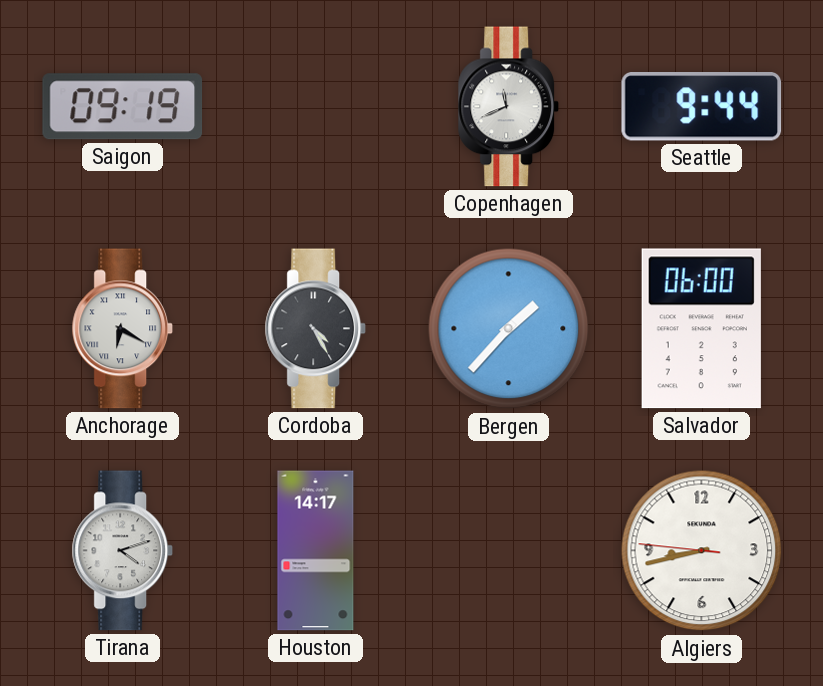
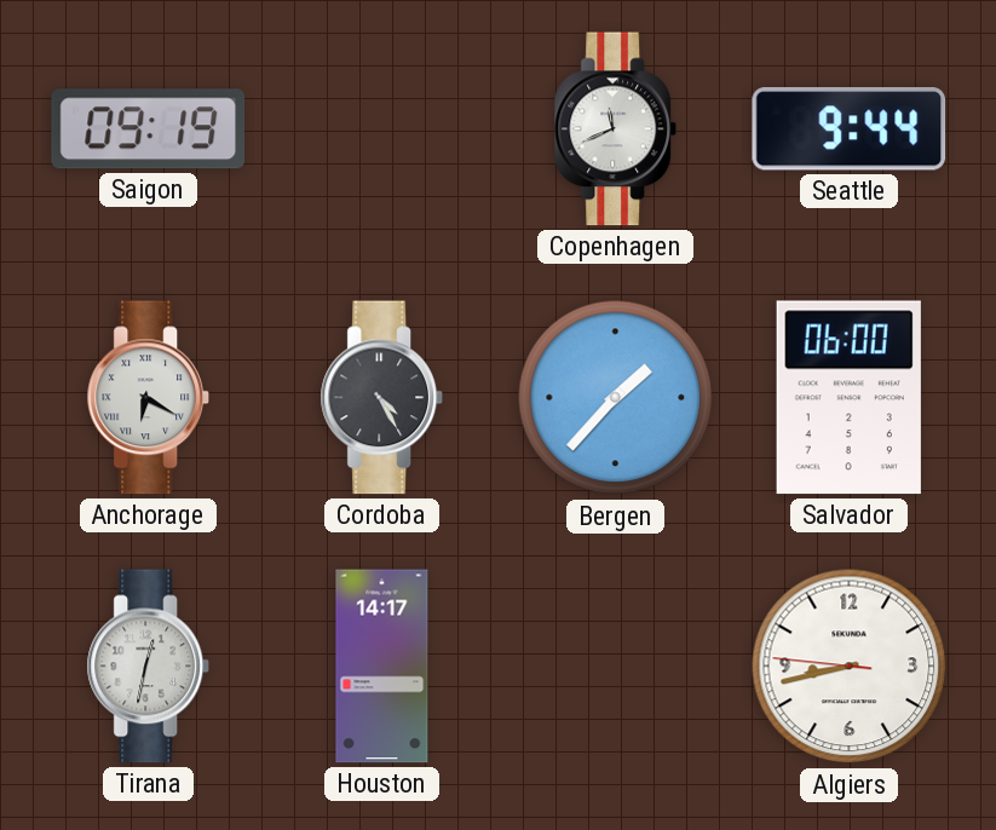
Tirana: 4:12 -> 12:32
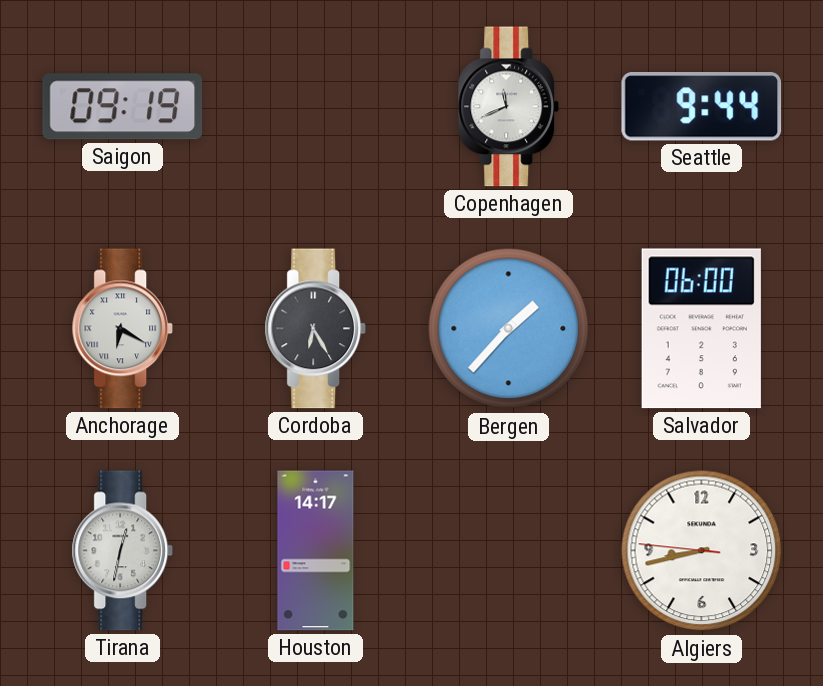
Cordoba: 4:25 -> 6:25
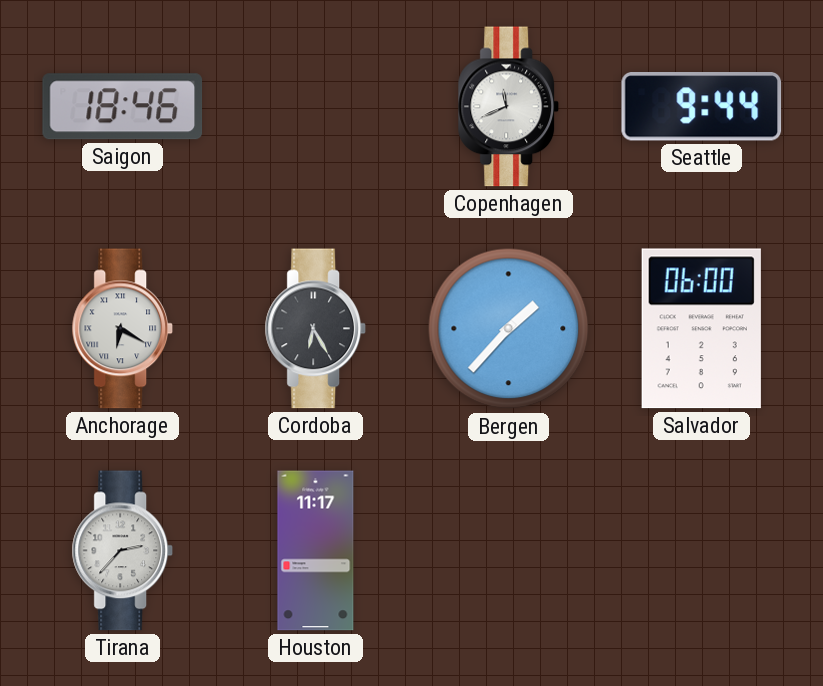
Saigon: 09:19 -> 18:46
Tirana: 12:32 -> 2:37
Houston: 14:17 -> 11:17
Algiers: 8:42 -> none
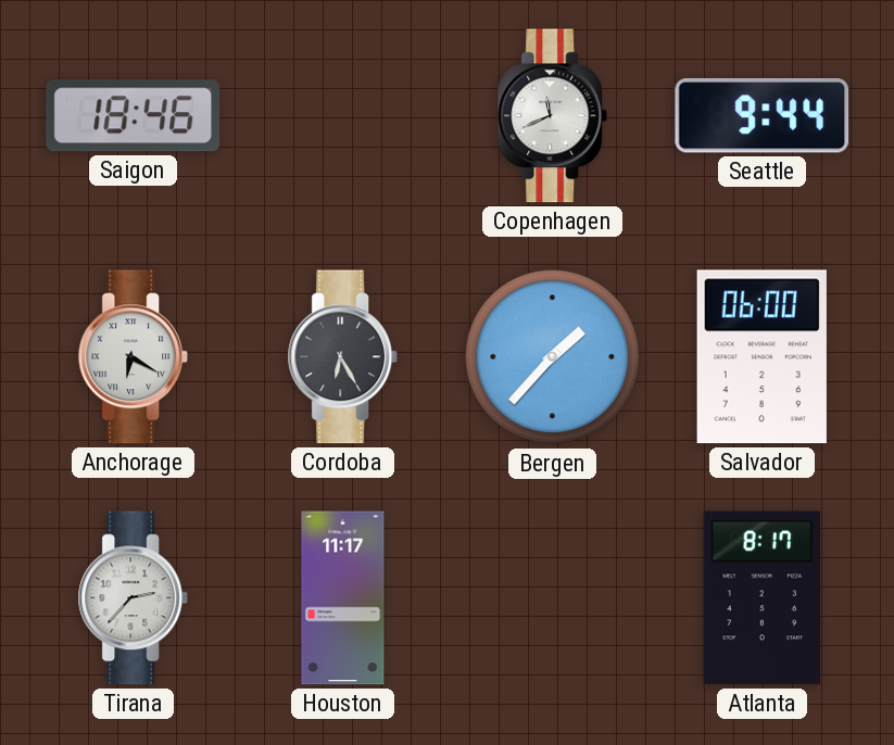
Atlanta: none -> 8:17
